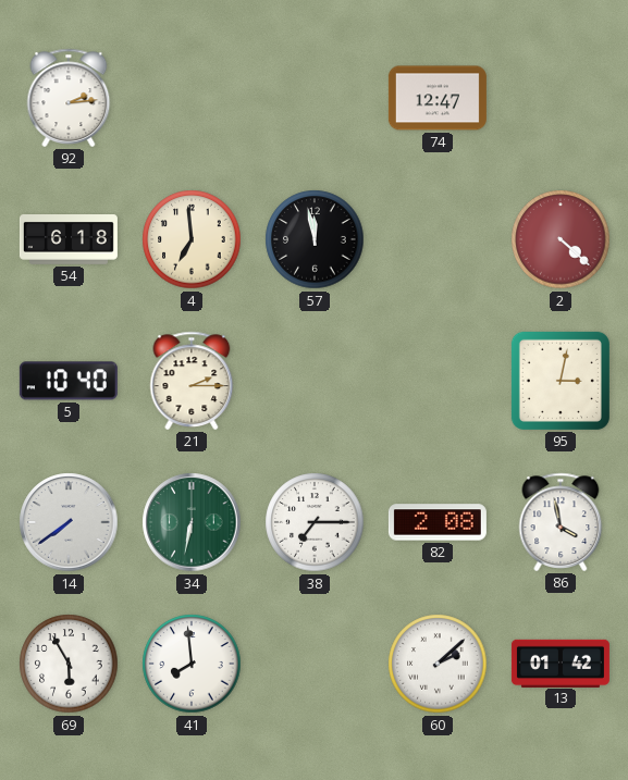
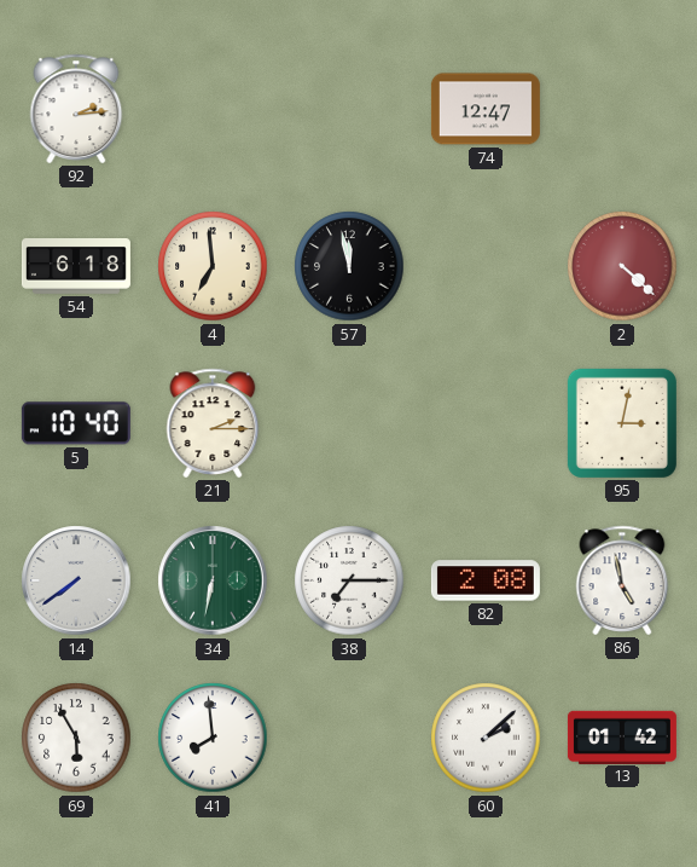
86: 3:58 -> 4:58
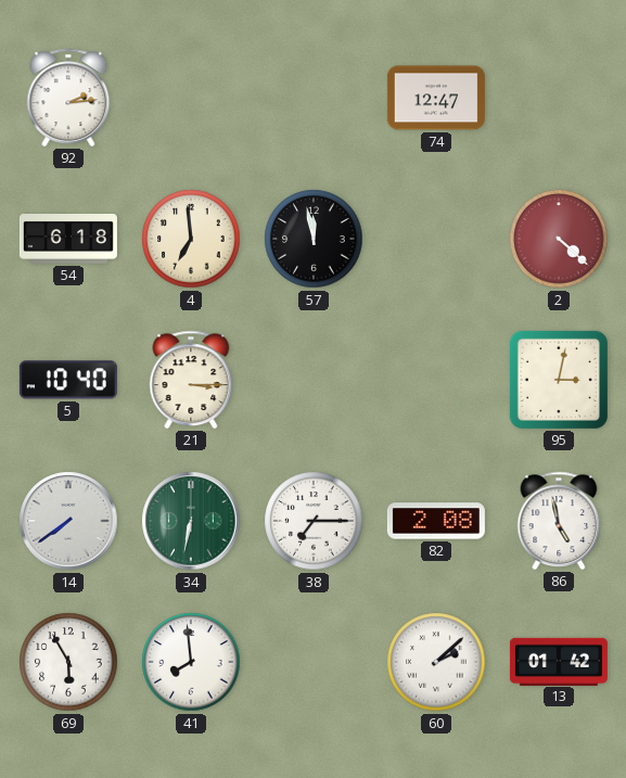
21: 2:15 -> 3:15
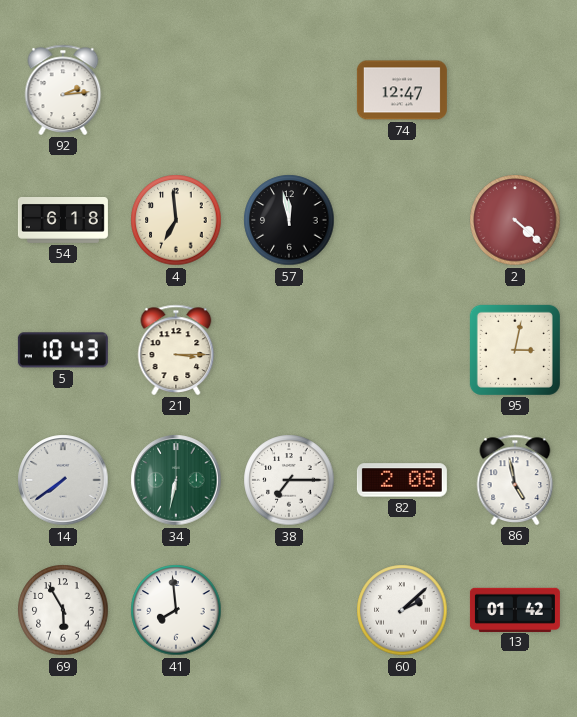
5: 10:40 -> 10:43
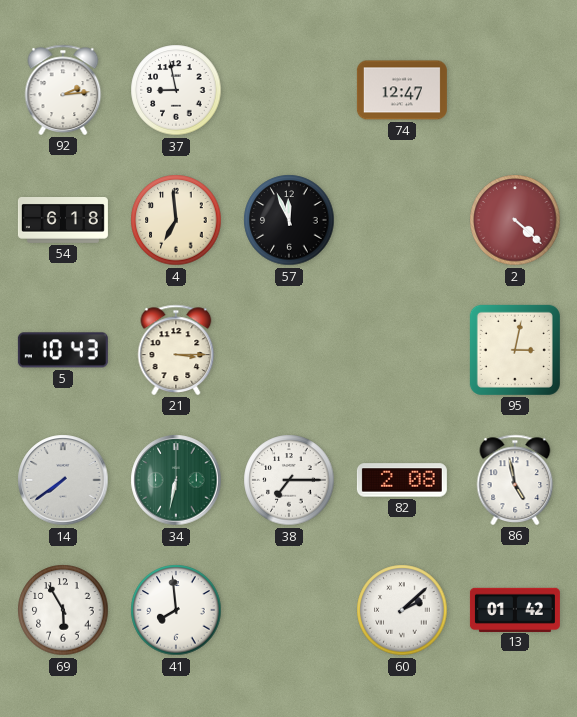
37: none -> 8:58
57: 11:58 -> 11:56
